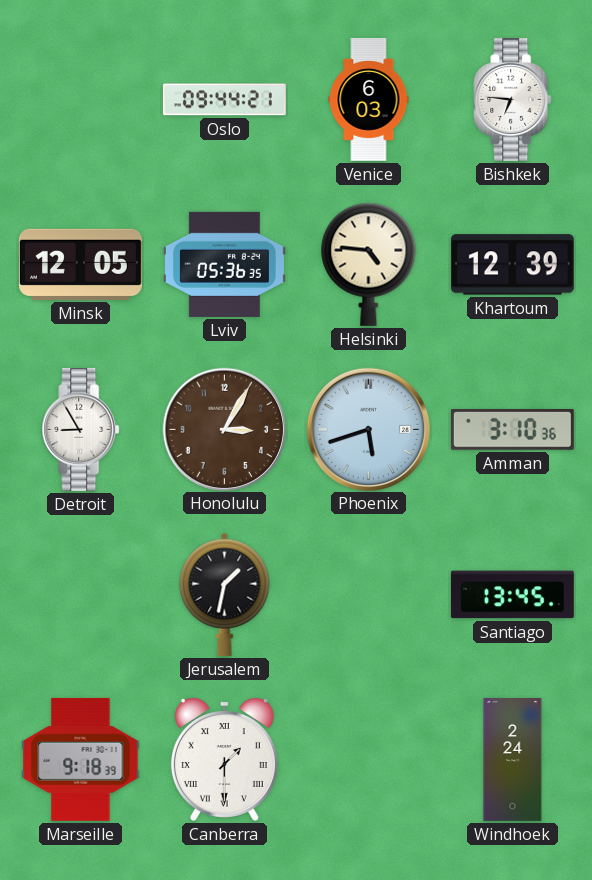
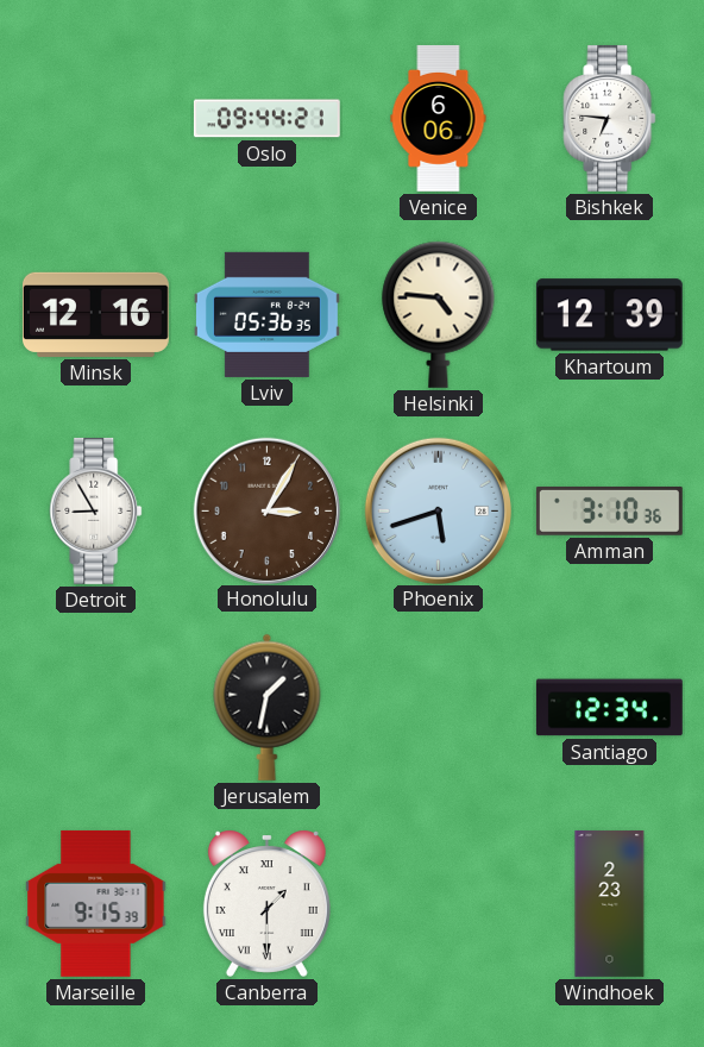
Venice: 6:03 -> 6:06
Minsk: 12:05 -> 12:16
Santiago: 13:45 -> 12:34
Marseille: 9:18 -> 9:15
Windhoek: 2:24 -> 2:23
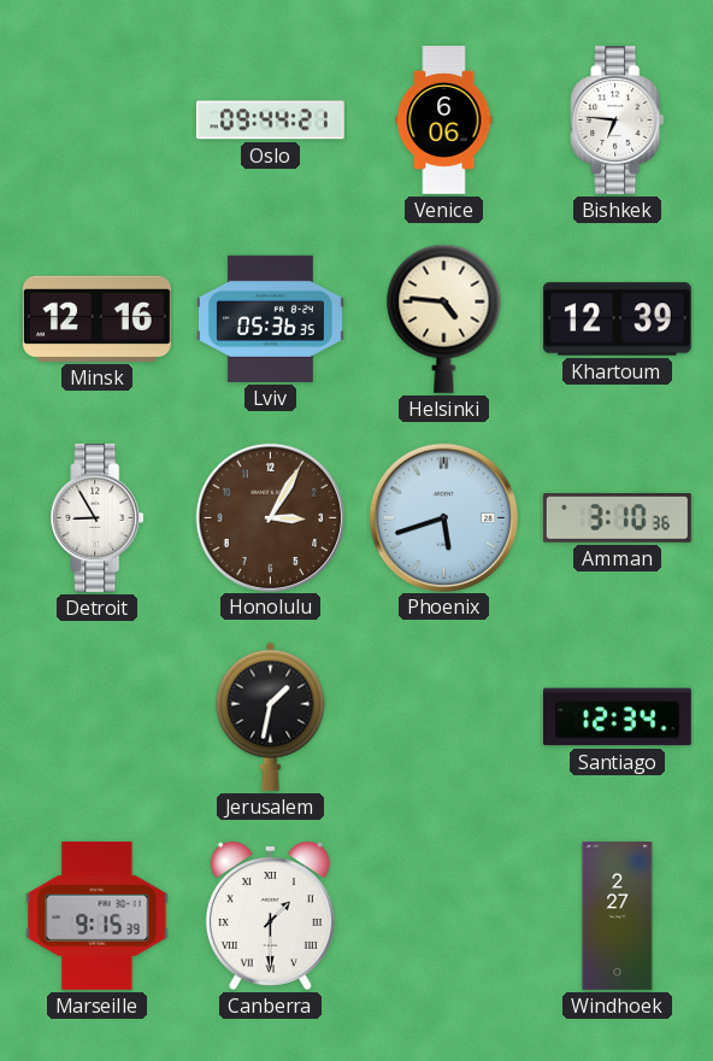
Windhoek: 2:23 -> 2:27
